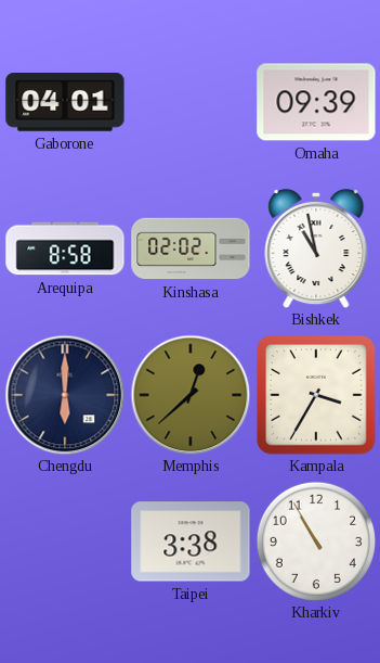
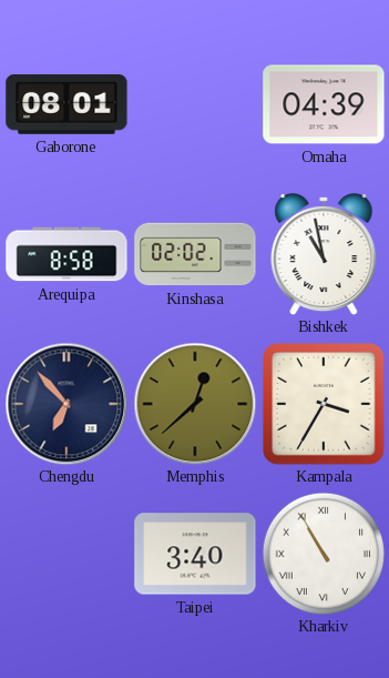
Gaborone: 04:01 -> 08:01
Omaha: 09:39 -> 04:39
Chengdu: 6:00 -> 6:53
Taipei: 3:38 -> 3:40
Kharkiv numerals: Arabic -> Roman
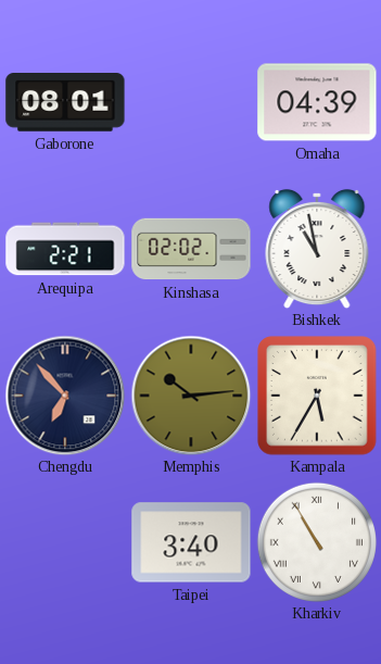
Arequipa: 8:58 -> 2:21
Memphis: 12:38 -> 10:14
Kampala: 3:35 -> 5:35
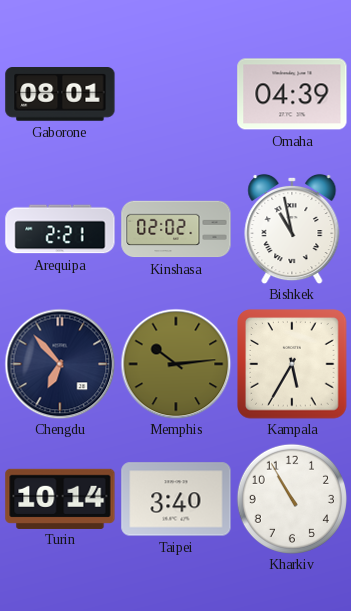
Turin: none -> 10:14
Kharkiv numerals: Roman -> Arabic
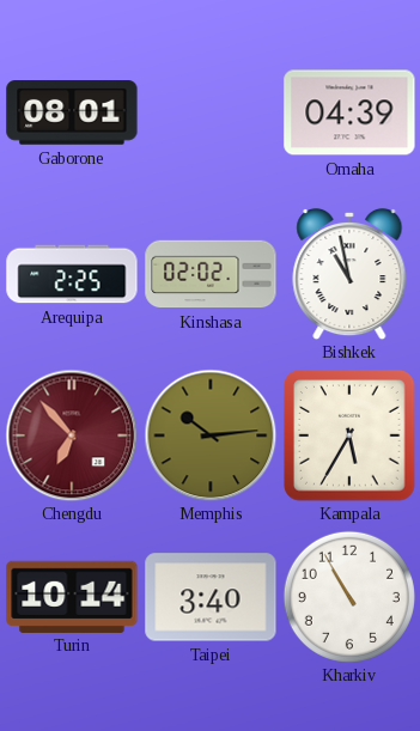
Arequipa: 2:21 -> 2:25
Chengdu dial: navy -> burgundy
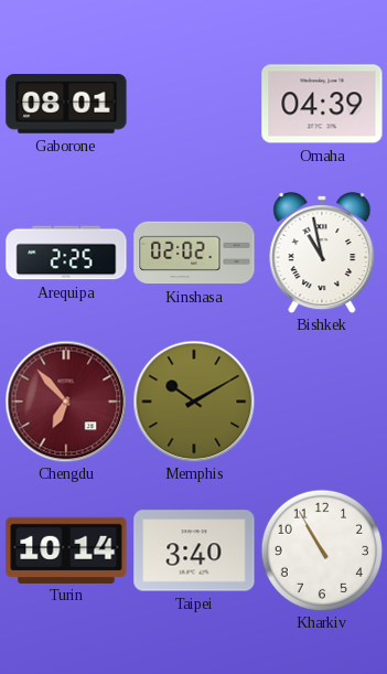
Memphis: 10:14 -> 10:10
Kampala: 5:35 -> none
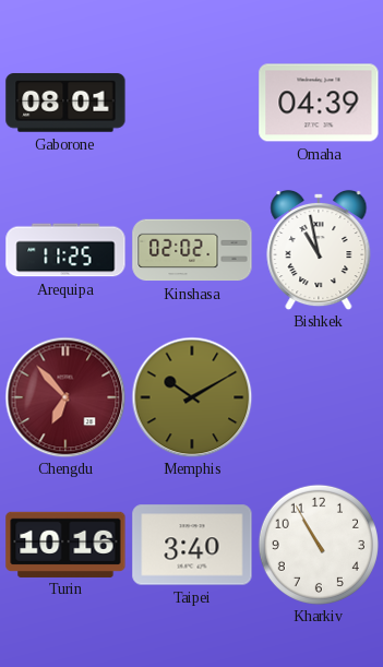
Arequipa: 2:25 -> 11:25
Turin: 10:14 -> 10:16
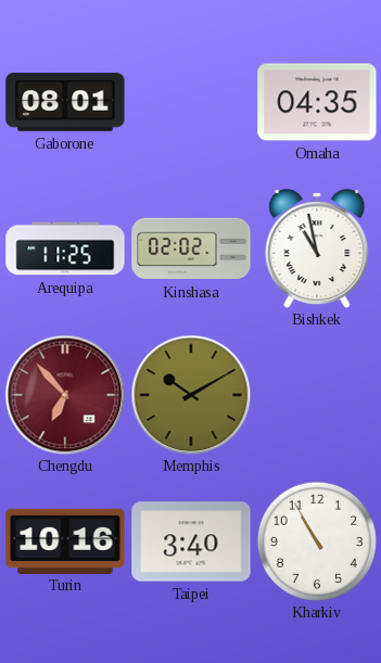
Omaha: 04:39 -> 04:35
